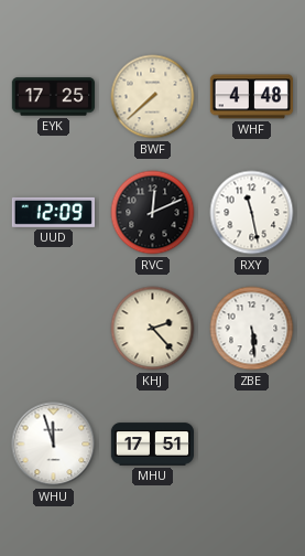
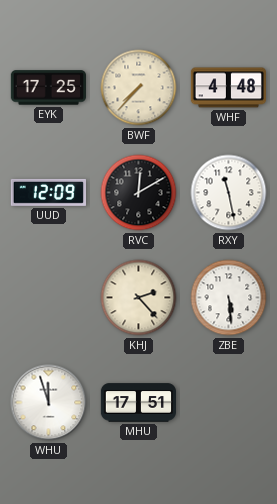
BWF: 7:38 -> 7:37
RVC: 12:11 -> 12:10
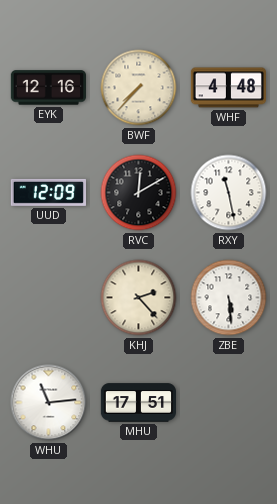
EYK: 17:25 -> 12:16
WHU: 11:57 -> 11:14
